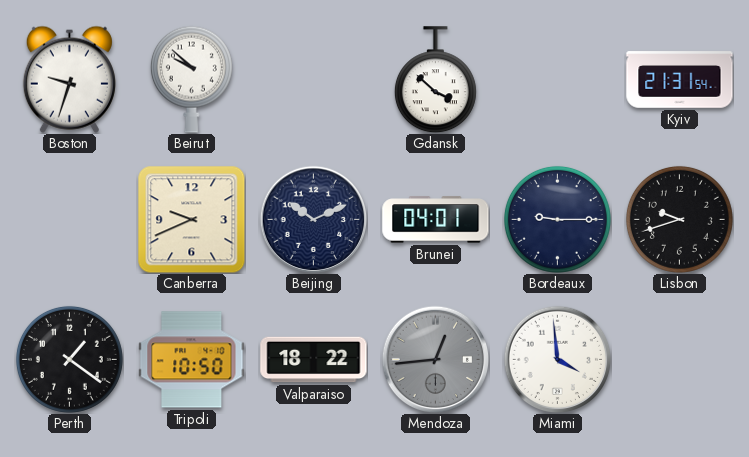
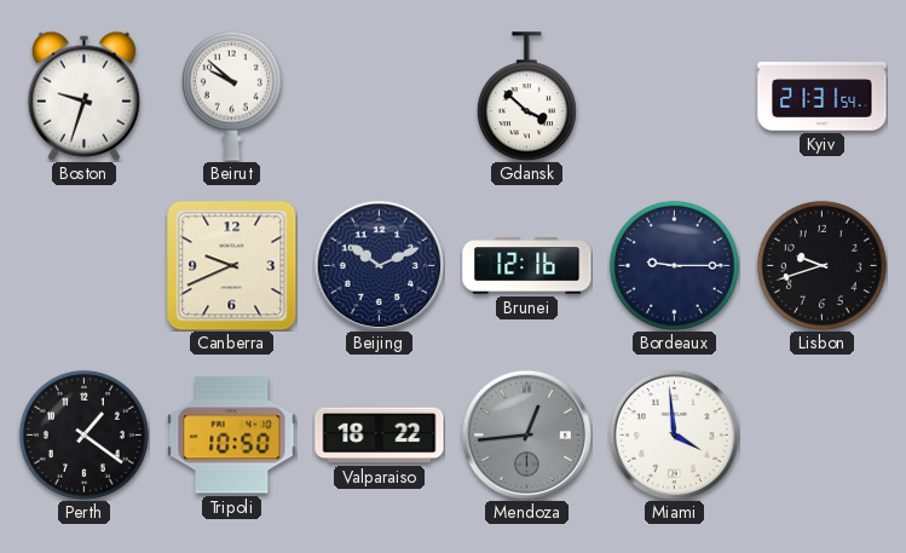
Brunei: 04:01 -> 12:16
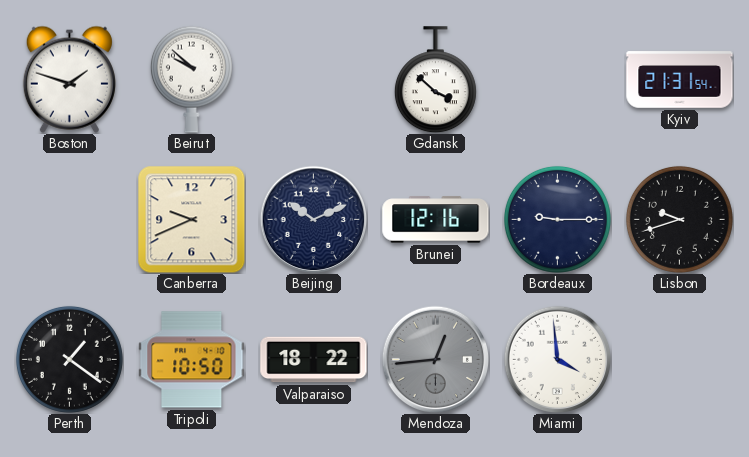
Boston: 9:33 -> 1:48
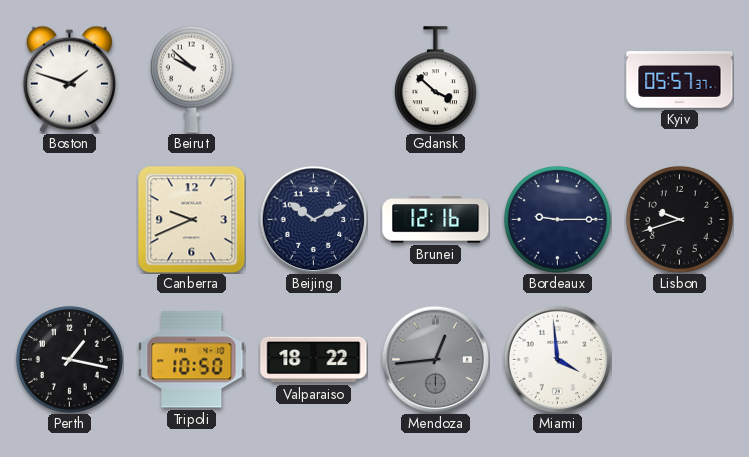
Kyiv: 21:31 -> 05:57
Perth: 1:21 -> 1:17
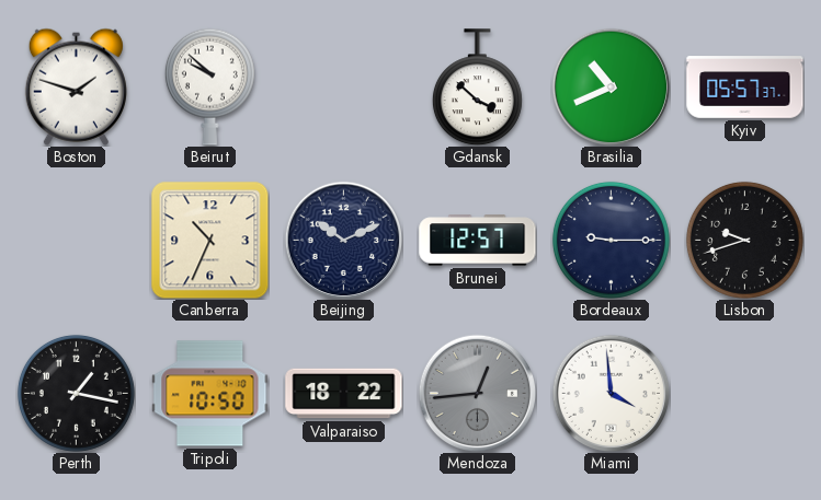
Brasilia: none -> 10:41
Canberra: 9:41 -> 10:34
Brunei: 12:16 -> 12:57
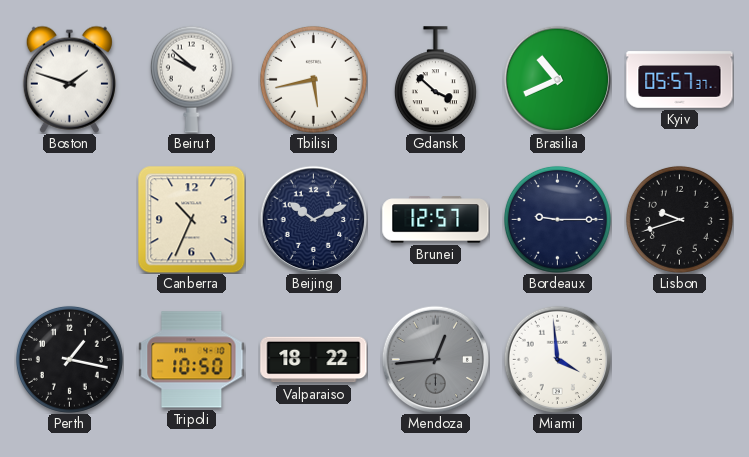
Tbilisi: none -> 5:43
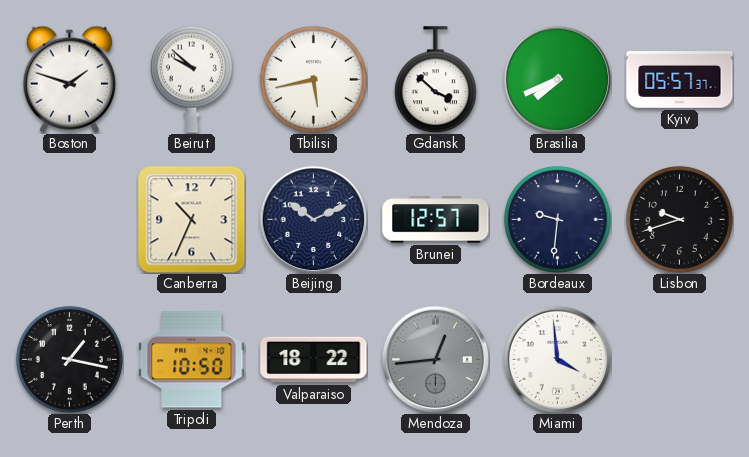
Brasilia: 10:41 -> 7:41
Bordeaux: 9:15 -> 9:31
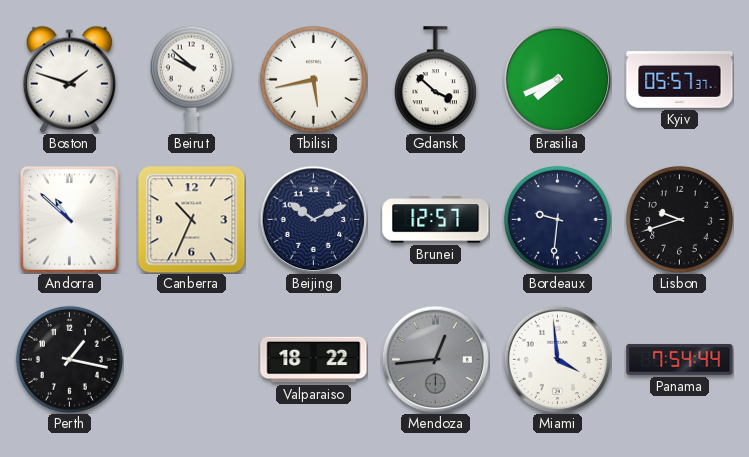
Andorra: none -> 10:52
Tripoli: 10:50 -> none
Panama: none -> 7:54
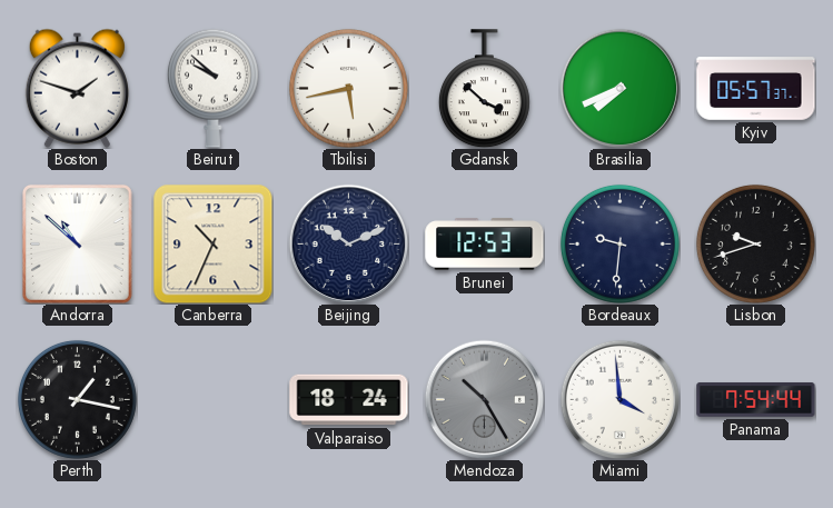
Brunei: 12:57 -> 12:53
Valparaiso: 18:22 -> 18:24
Mendoza: 12:44 -> 10:25
